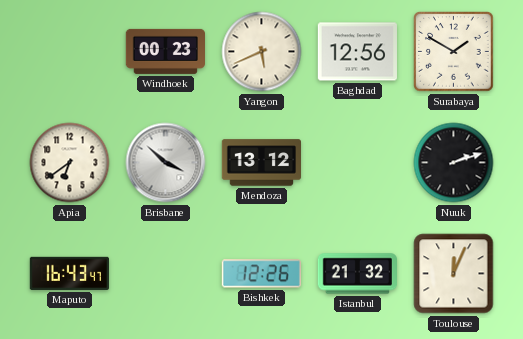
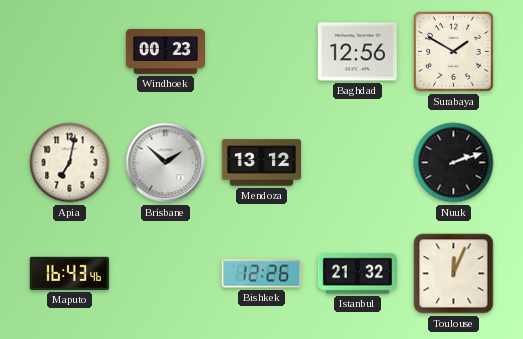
Yangon: 5:41 -> none
Apia: 6:39 -> 7:02
Brisbane: 3:52 -> 1:52
Maputo: 16:43:47 -> 16:43:46
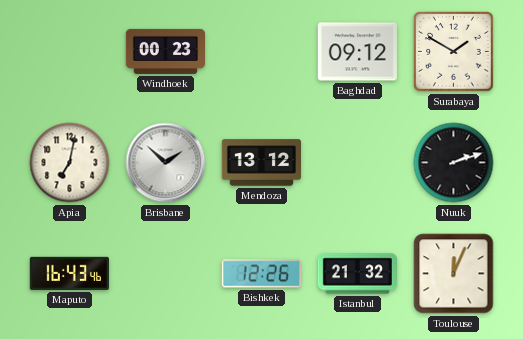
Baghdad: 12:56 -> 09:12
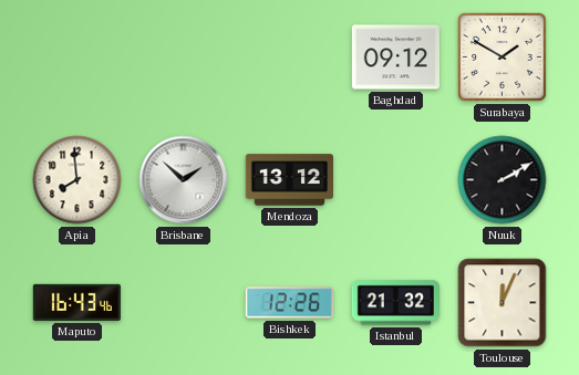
Windhoek: 00:23 -> none
Apia: 7:02 -> 7:59
Nuuk: 2:12 -> 2:10
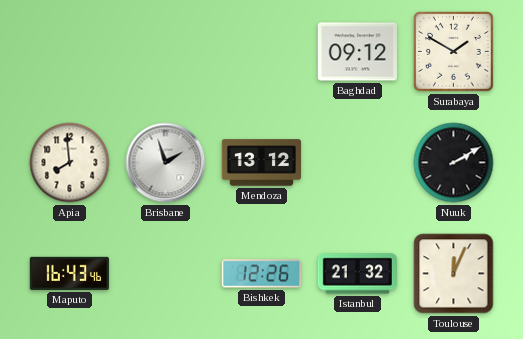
Brisbane: 1:52 -> 1:57
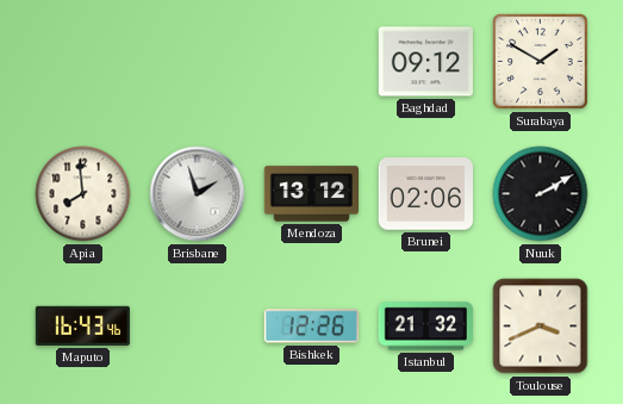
Brunei: none -> 02:06
Toulouse: 12:04 -> 3:41
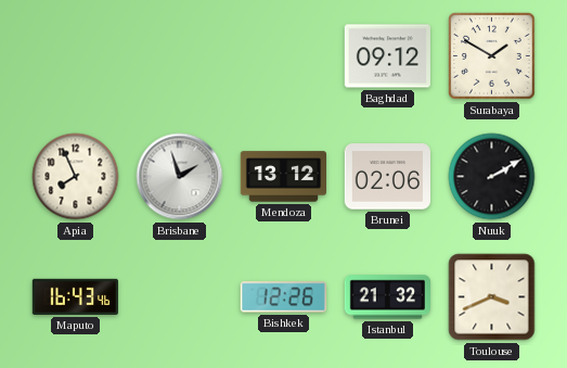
Apia: 7:59 -> 7:56
